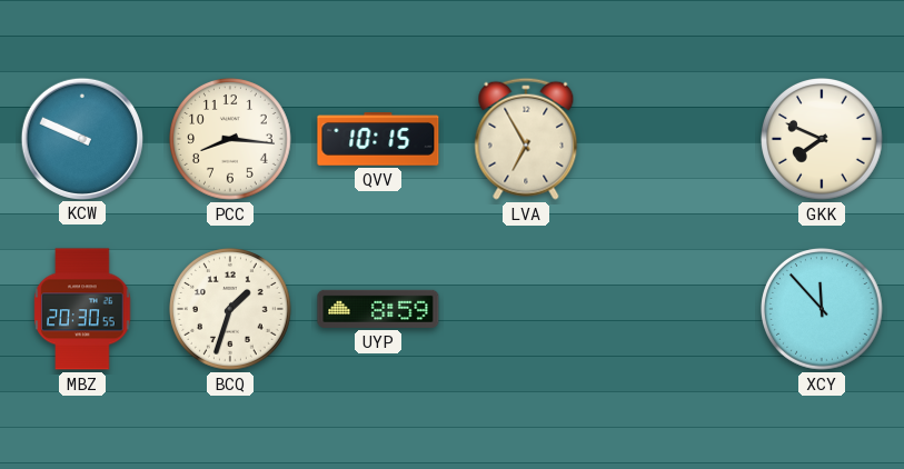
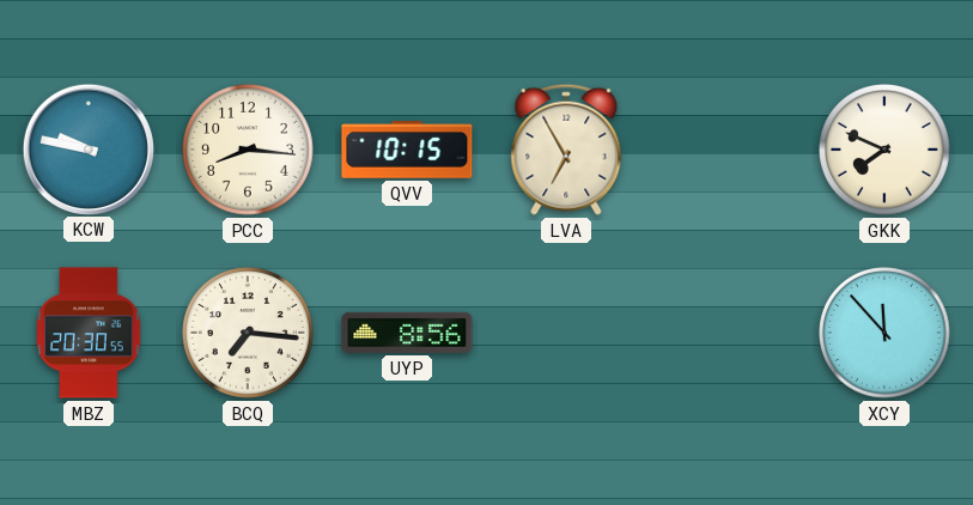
KCW: 9:49 -> 9:47
BCQ: 1:33 -> 7:16
UYP: 8:59 -> 8:56
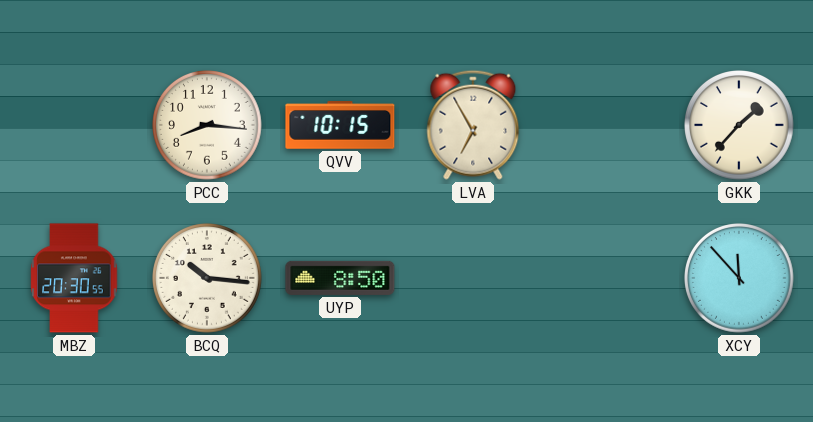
KCW: 9:47 -> none
GKK: 7:49 -> 1:37
BCQ: 7:16 -> 10:16
UYP: 8:56 -> 8:50
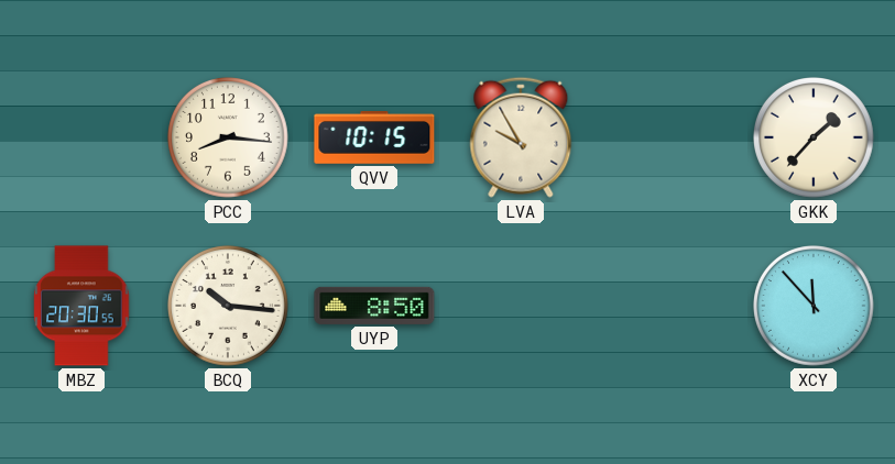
LVA: 6:55 -> 9:55
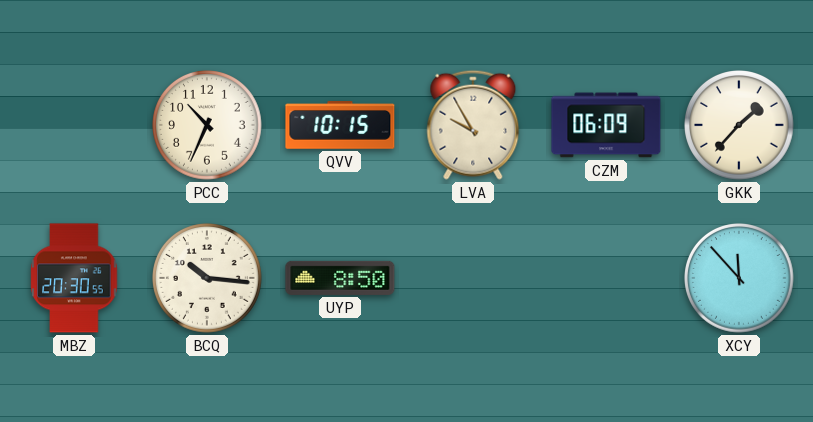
PCC: 8:16 -> 10:34
CZM: none -> 06:09
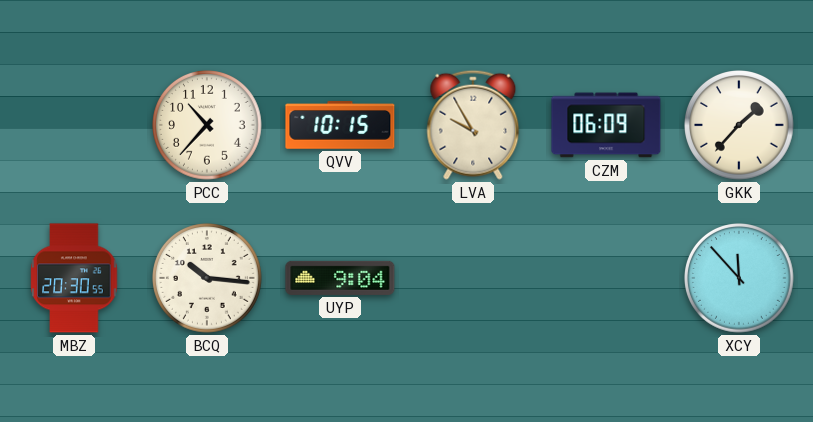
PCC: 10:34 -> 10:37
UYP: 8:50 -> 9:04
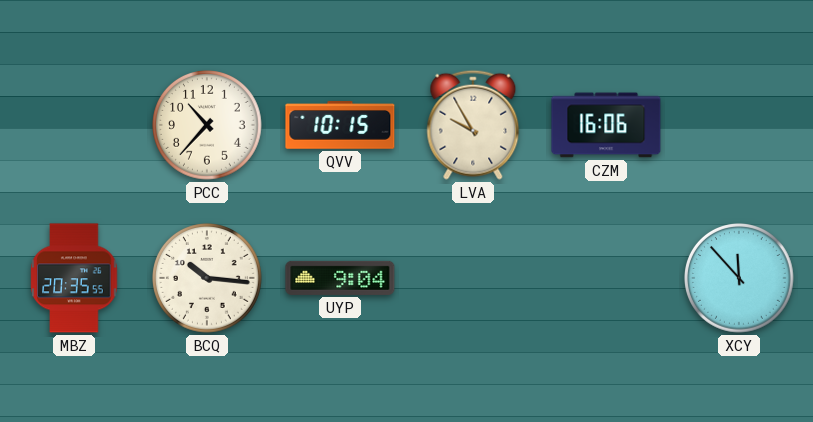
CZM: 06:09 -> 16:06
GKK: 1:37 -> none
MBZ: 20:30 -> 20:35
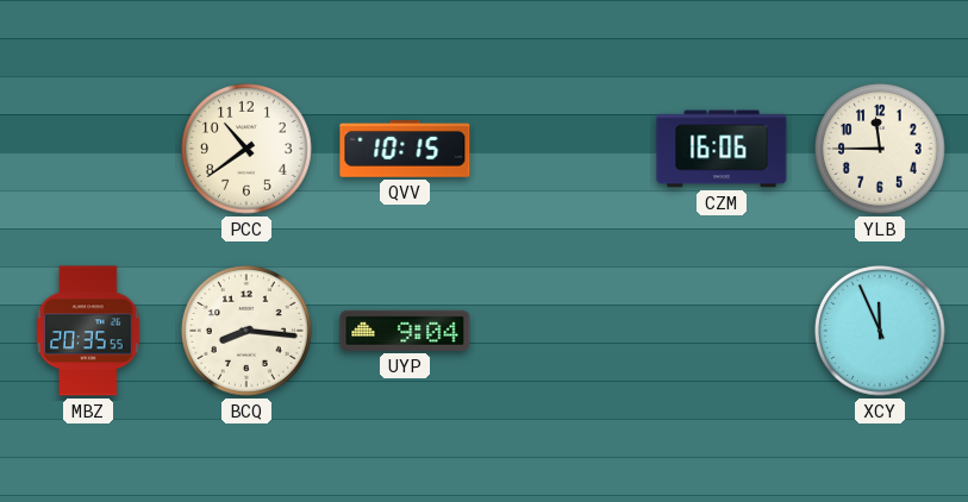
PCC: 10:37 -> 10:39
LVA: 9:55 -> none
YLB: none -> 11:45
BCQ: 10:16 -> 8:16
XCY: 11:53 -> 11:56
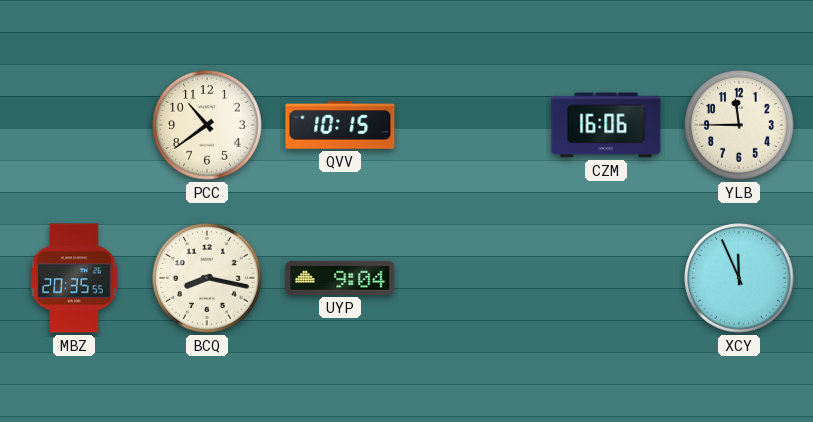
BCQ: 8:16 -> 8:17
